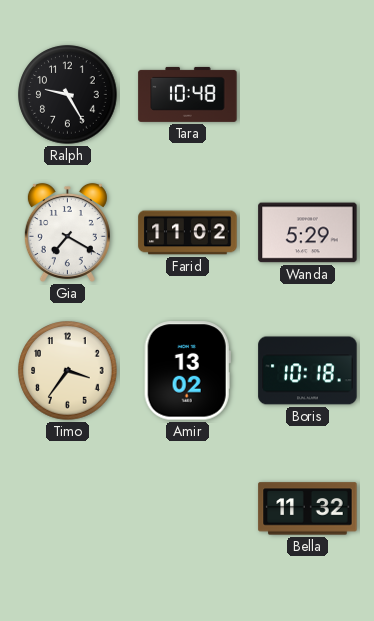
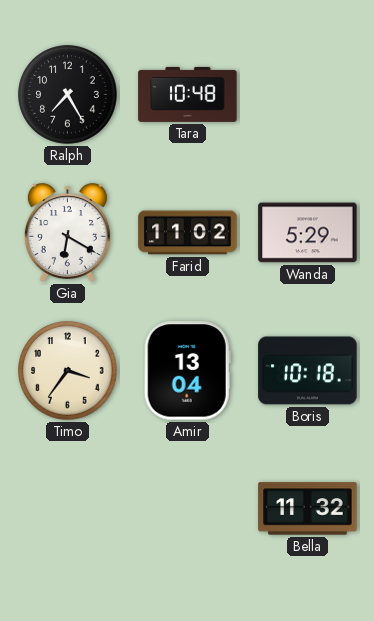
Ralph: 9:25 -> 7:25
Gia: 7:20 -> 6:20
Amir: 13:02 -> 13:04
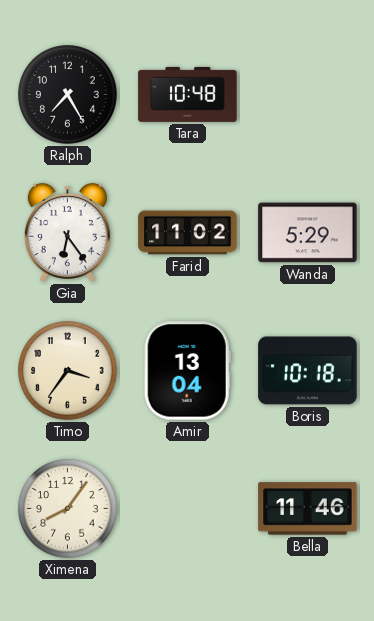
Gia: 6:20 -> 6:24
Ximena: none -> 8:06
Bella: 11:32 -> 11:46
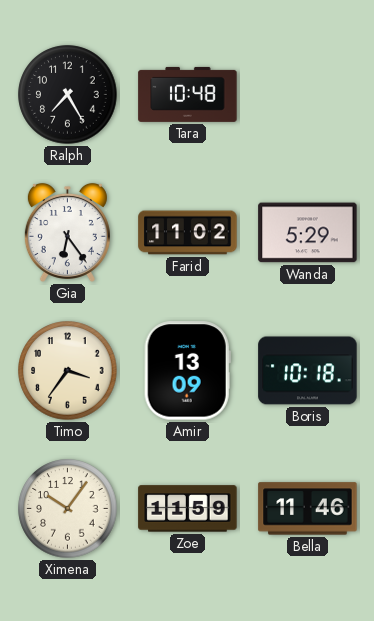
Amir: 13:04 -> 13:09
Ximena: 8:06 -> 10:06
Zoe: none -> 11:59
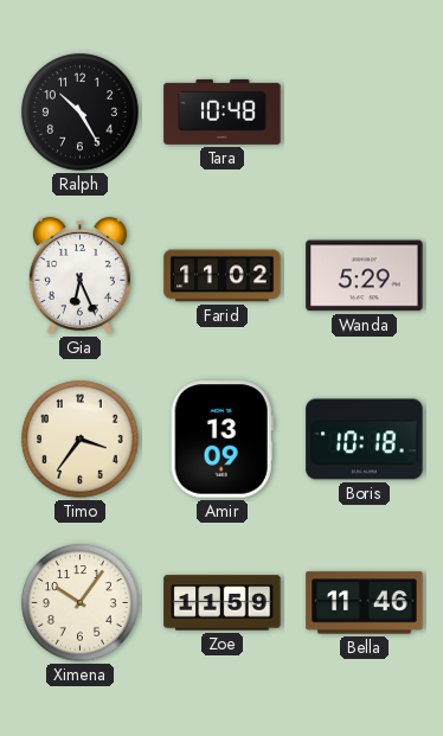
Ralph: 7:25 -> 10:25
Gia: 6:24 -> 6:26
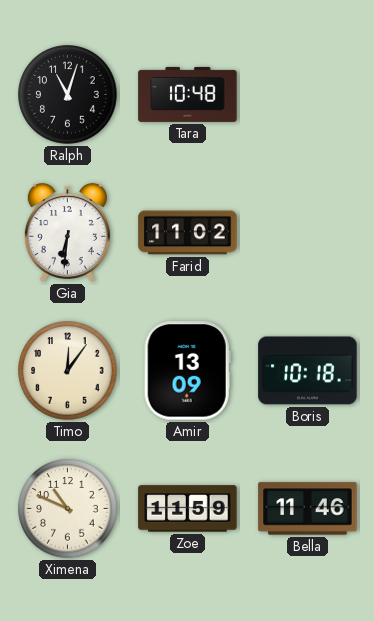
Ralph: 10:25 -> 11:03
Gia: 6:26 -> 6:31
Wanda: 5:29 -> none
Timo: 3:36 -> 12:06
Ximena: 10:06 -> 10:49
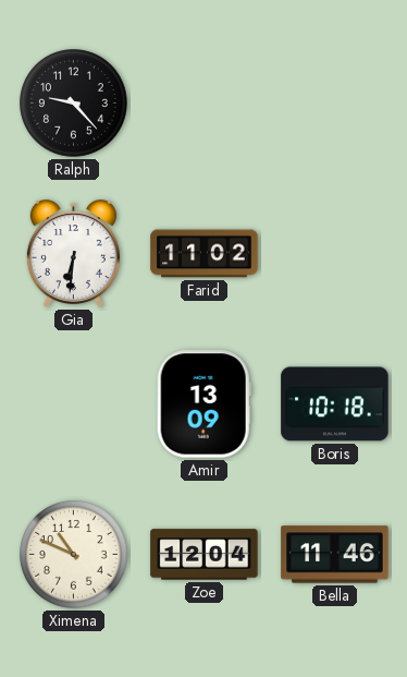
Ralph: 11:03 -> 9:23
Tara: 10:48 -> none
Timo: 12:06 -> none
Zoe: 11:59 -> 12:04
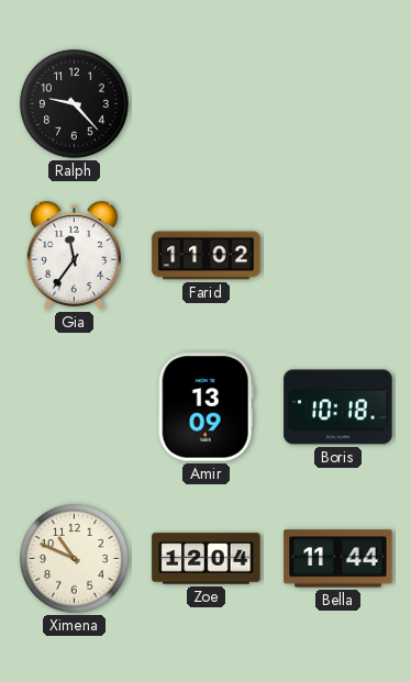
Gia: 6:31 -> 11:36
Bella: 11:46 -> 11:44
